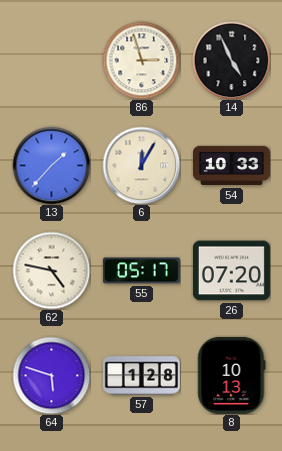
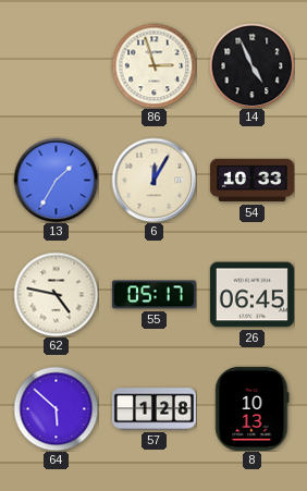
13: 1:37 -> 1:35
26: 07:20 -> 06:45
64: 5:48 -> 5:52
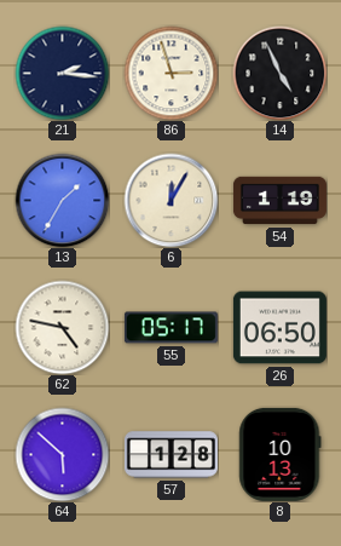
21: none -> 2:16
54: 10:33 -> 1:19
26: 06:45 -> 06:50
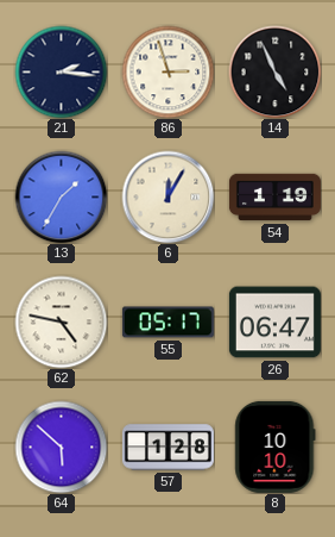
26: 06:50 -> 06:47
8: 10:13 -> 10:10
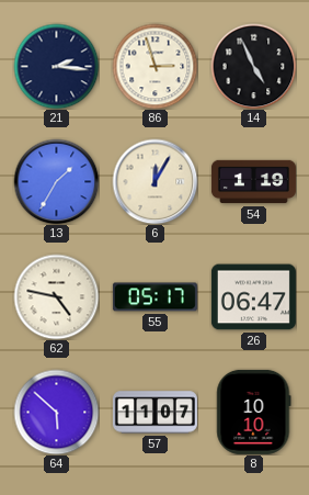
57: 1:28 -> 11:07
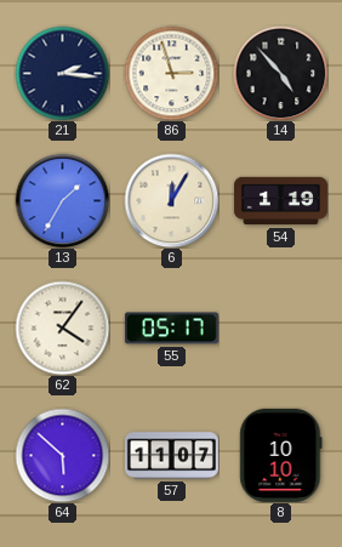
14: 4:56 -> 4:53
62: 4:47 -> 4:06
26: 06:47 -> none
